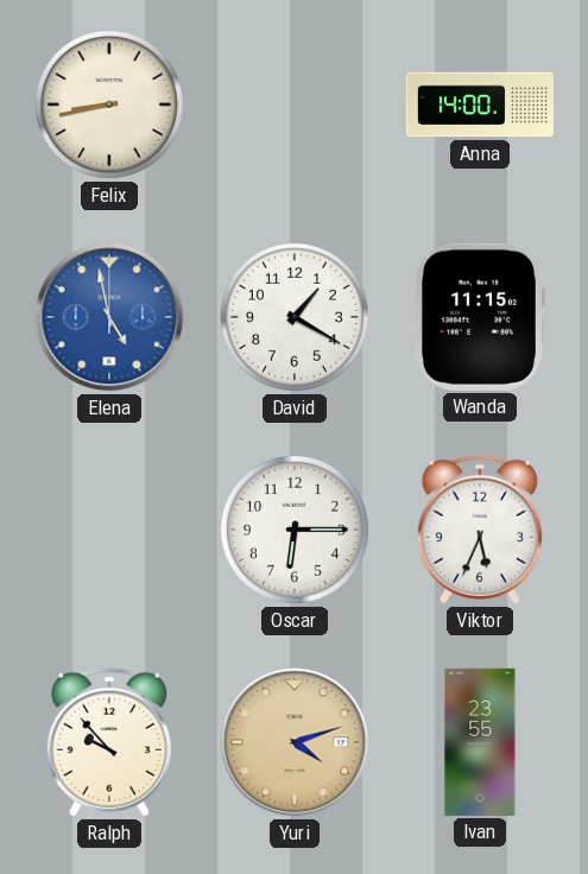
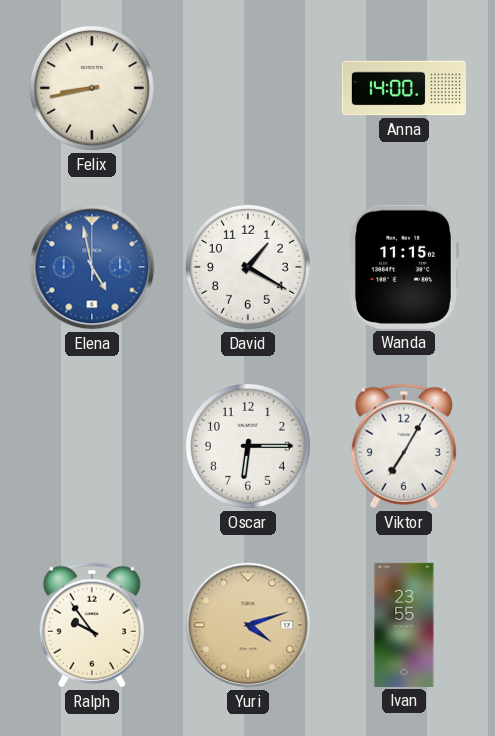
Viktor: 5:34 -> 7:05
Ralph: 9:53 -> 9:54
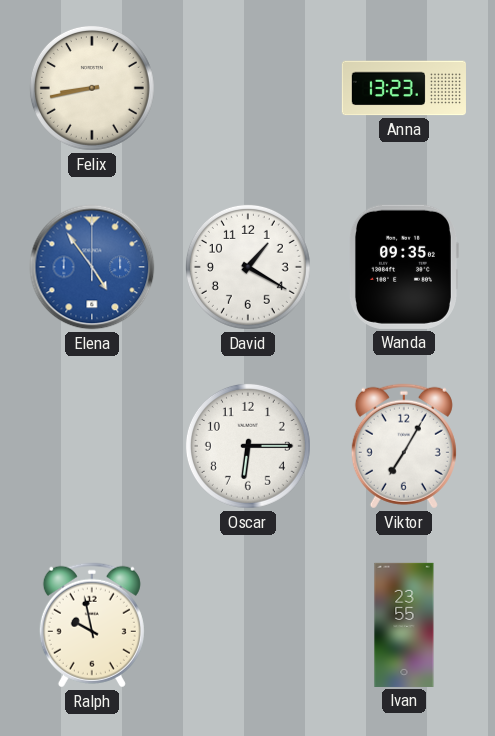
Anna: 14:00 -> 13:23
Elena: 4:58 -> 4:54
Wanda: 11:15 -> 09:35
Ralph: 9:54 -> 9:58
Yuri: 4:12 -> none
